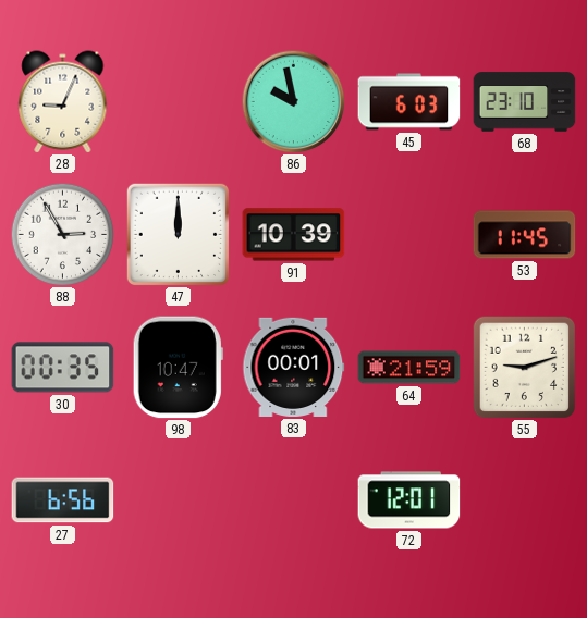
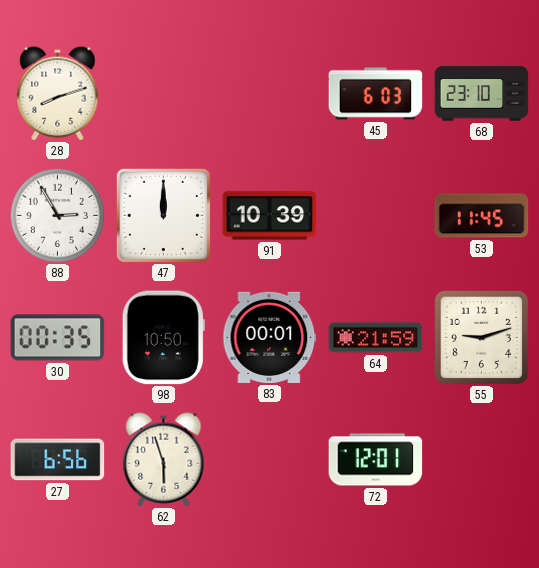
28: 9:04 -> 8:12
86: 9:58 -> none
98: 10:47 -> 10:50
62: none -> 5:57
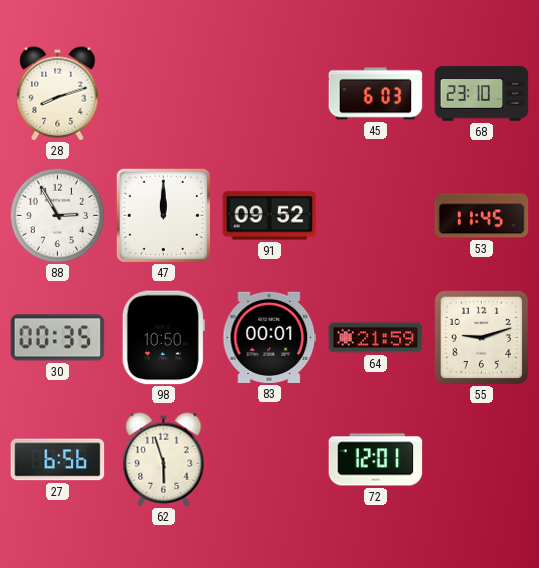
91: 10:39 -> 09:52
